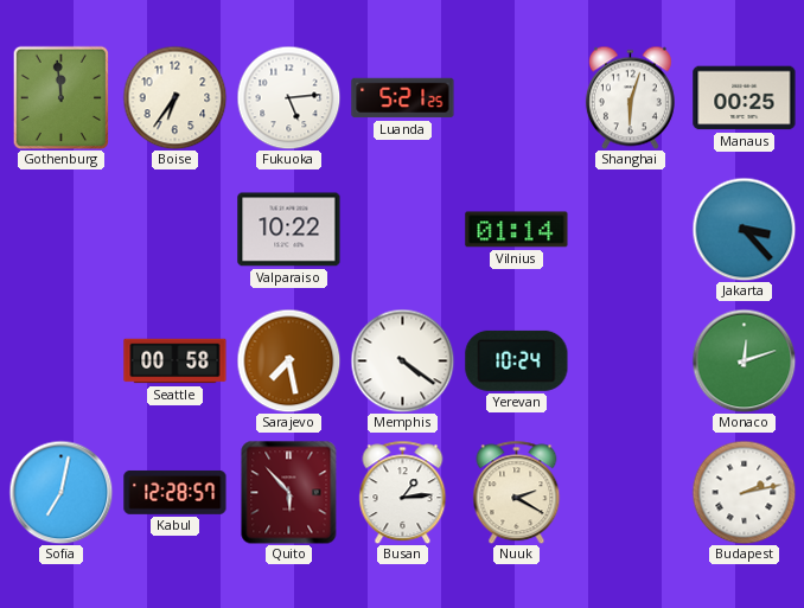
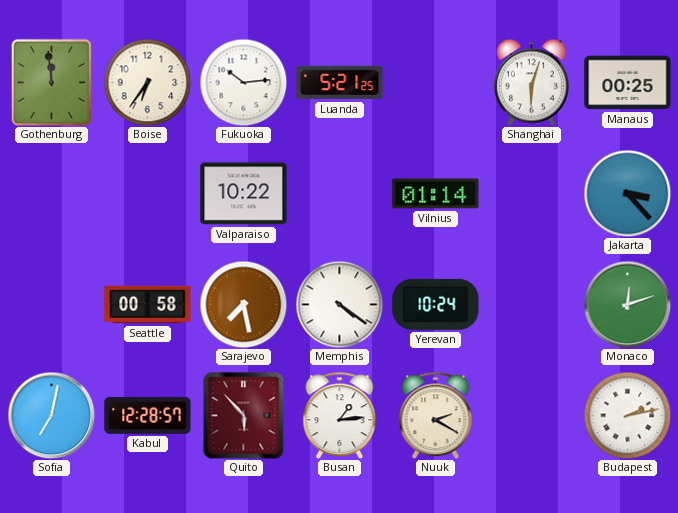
Fukuoka: 5:14 -> 10:14
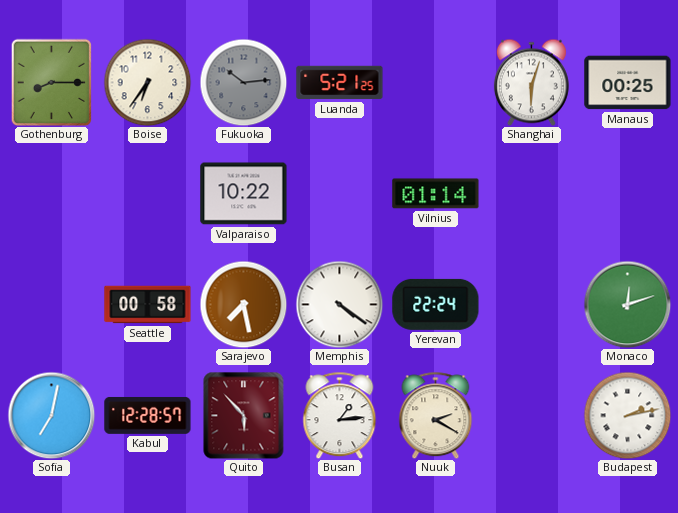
Gothenburg: 11:59 -> 8:15
Fukuoka dial: white -> grey
Jakarta: 3:23 -> none
Yerevan: 10:24 -> 22:24
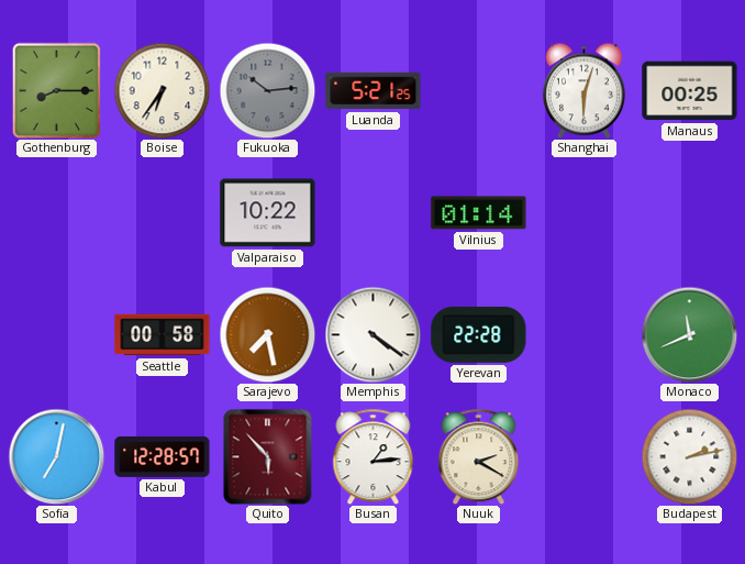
Yerevan: 22:24 -> 22:28
Monaco: 12:12 -> 11:41
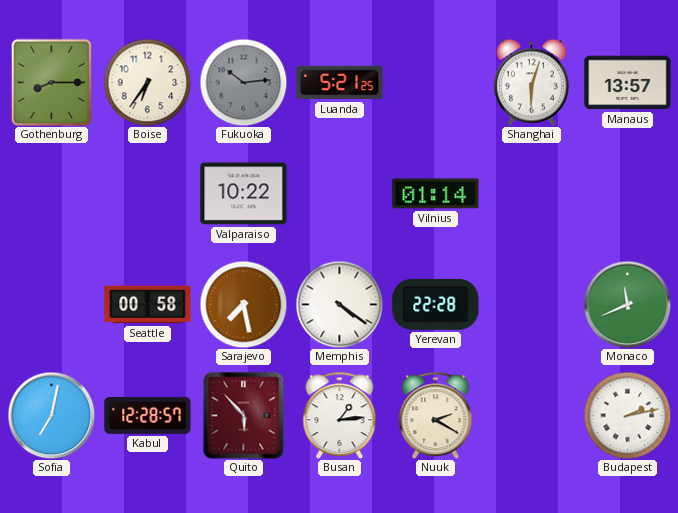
Manaus: 00:25 -> 13:57
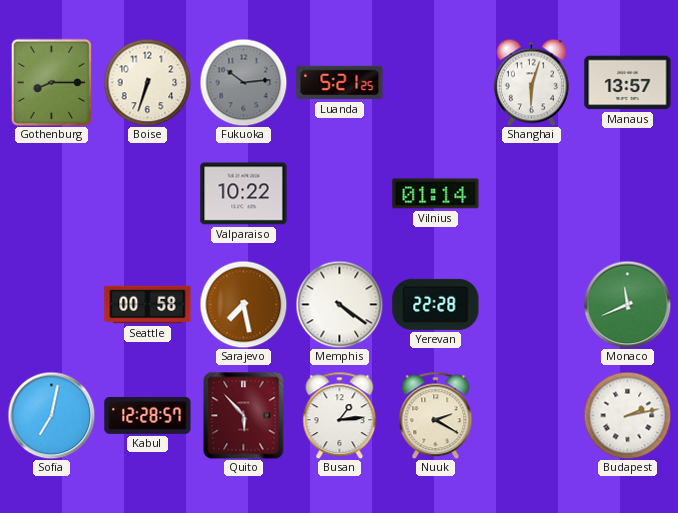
Boise: 6:36 -> 6:33
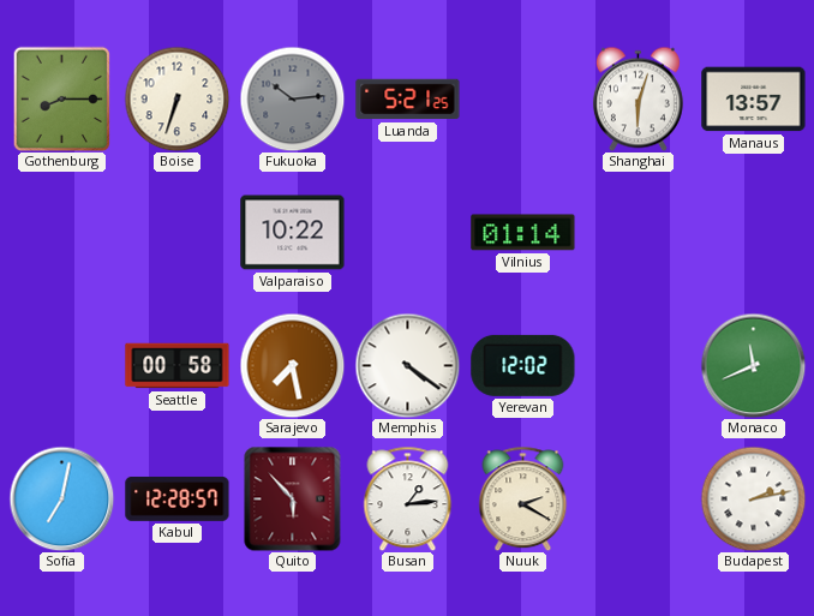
Yerevan: 22:28 -> 12:02
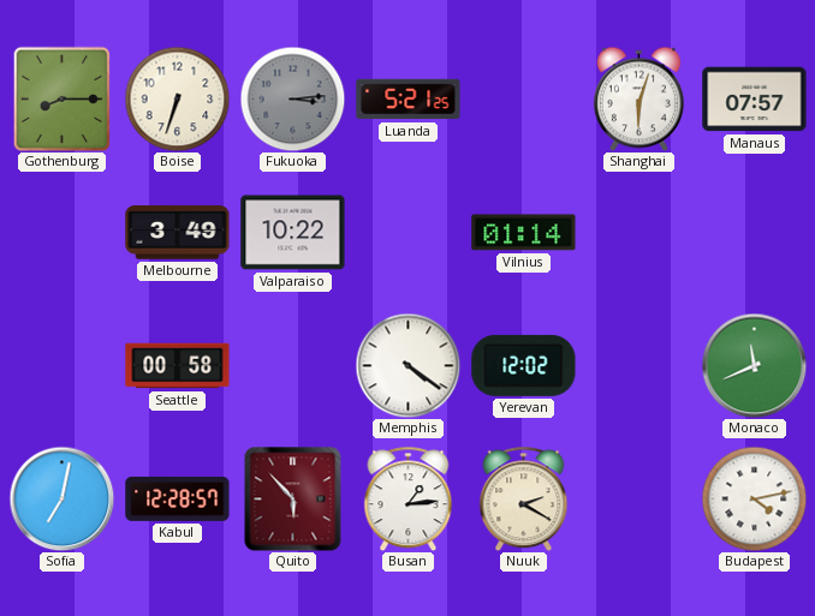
Fukuoka: 10:14 -> 3:14
Manaus: 13:57 -> 07:57
Melbourne: none -> 3:49
Sarajevo: 7:28 -> none
Budapest: 2:13 -> 4:13
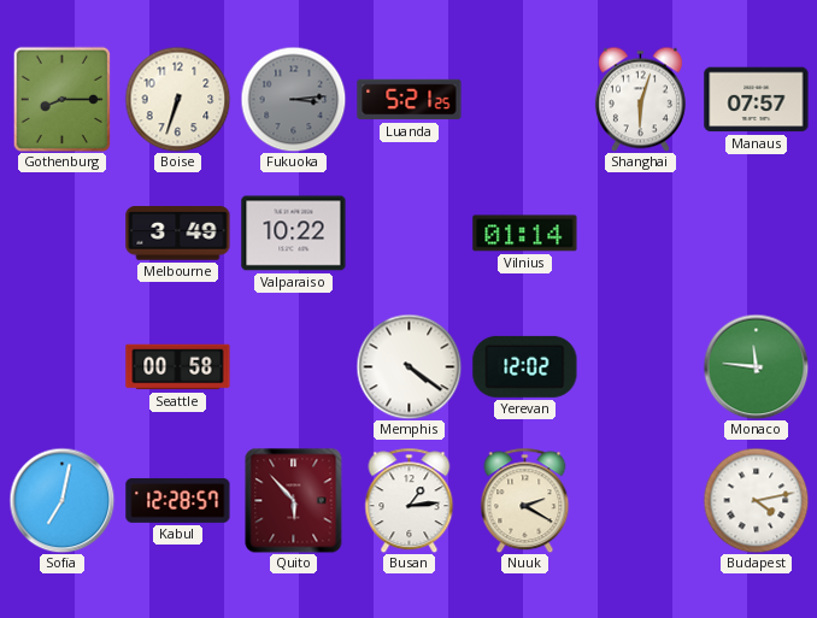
Monaco: 11:41 -> 11:46
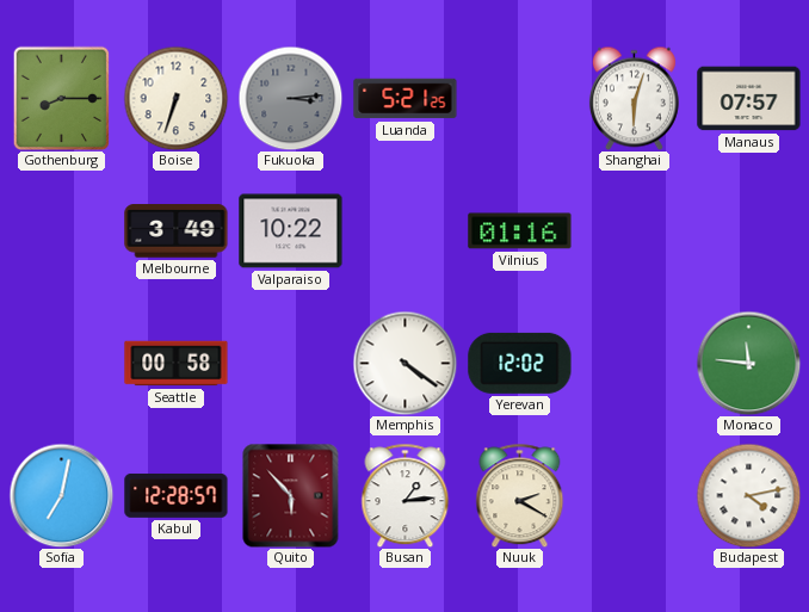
Vilnius: 01:14 -> 01:16
